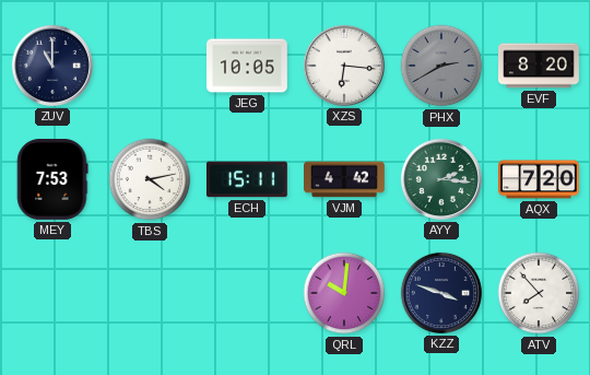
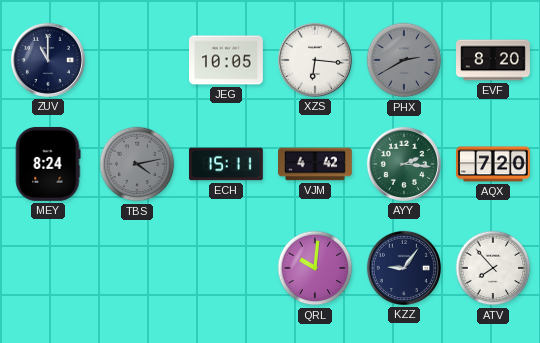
MEY: 7:53 -> 8:24
TBS dial: white -> grey
KZZ: 3:48 -> 9:06
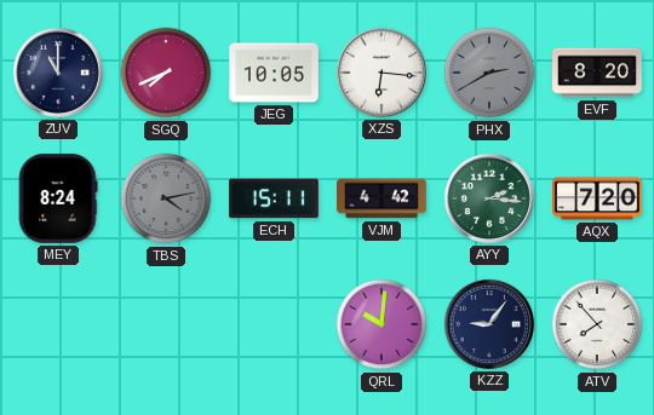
SGQ: none -> 7:41
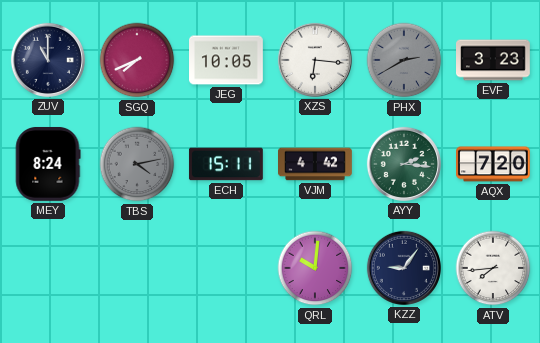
EVF: 8:20 -> 3:23
ATV: 7:53 -> 7:44
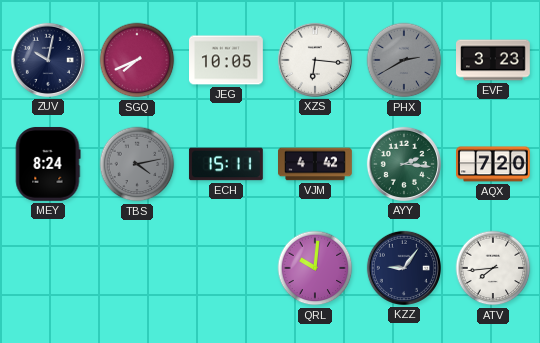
ZUV: 11:00 -> 10:02
